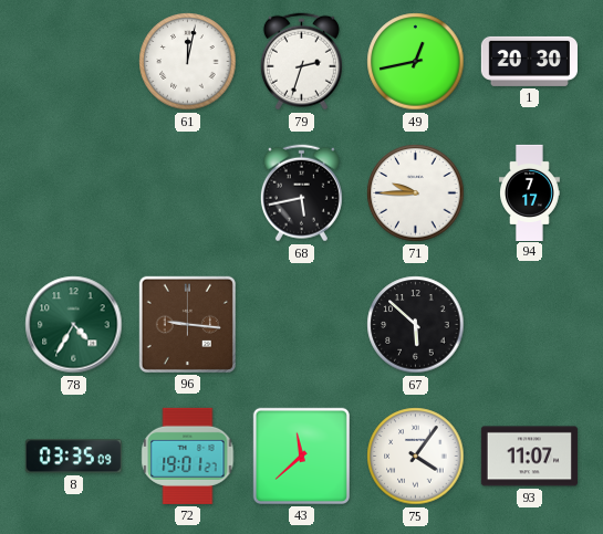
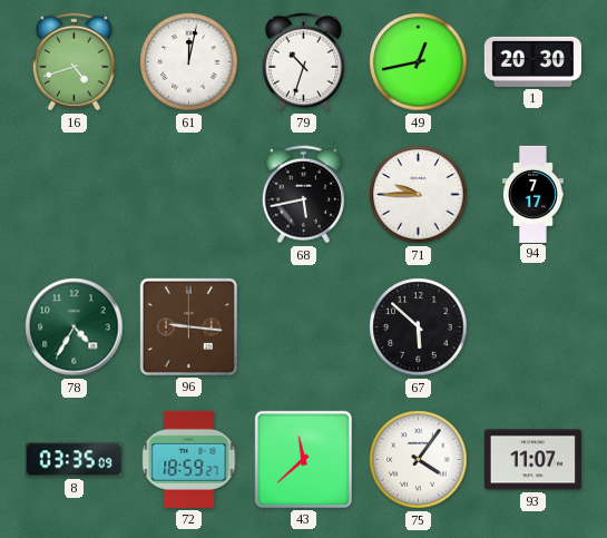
16: none -> 4:42
79: 2:33 -> 10:33
72: 19:01 -> 18:59
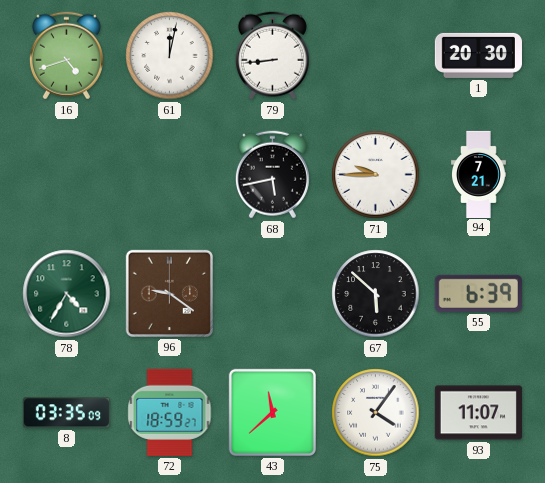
79: 10:33 -> 8:44
49: 12:43 -> none
94: 7:17 -> 7:21
96: 9:16 -> 9:21
55: none -> 6:39
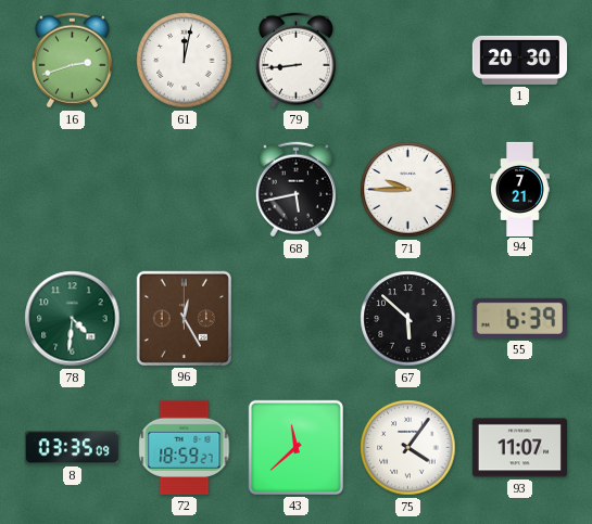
16: 4:42 -> 2:42
78: 4:35 -> 4:31
96: 9:21 -> 12:25
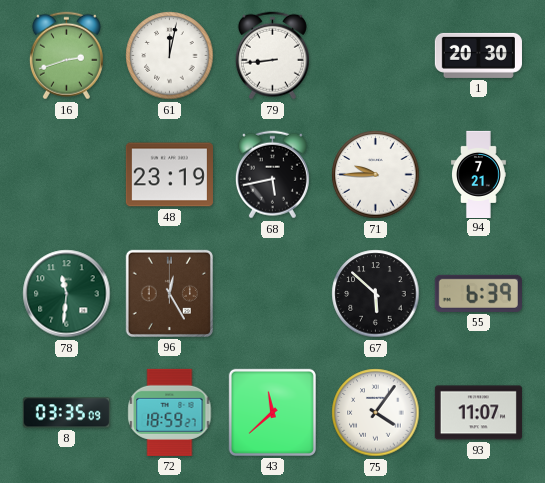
48: none -> 23:19
78: 4:31 -> 11:31
